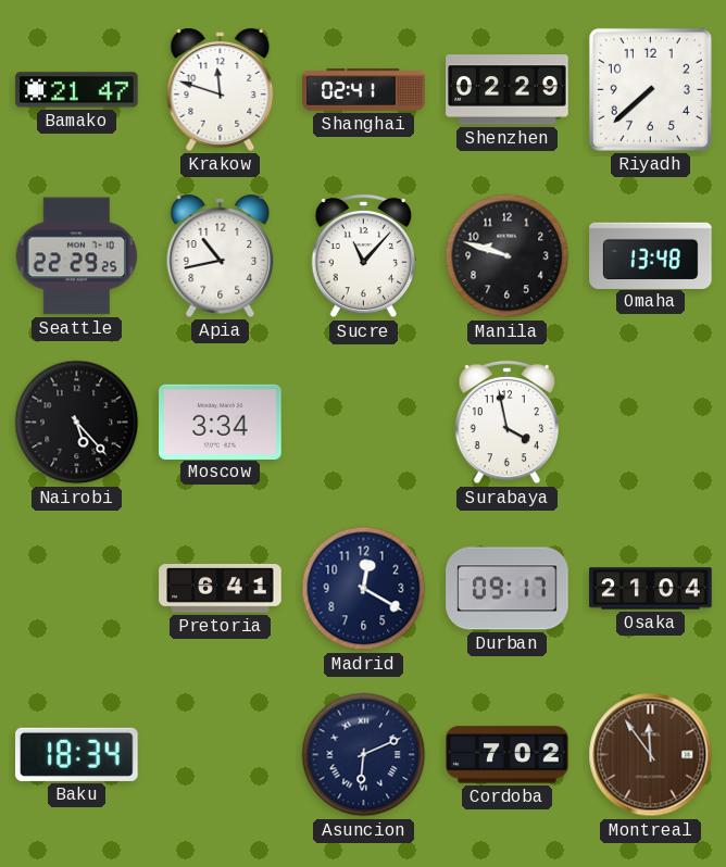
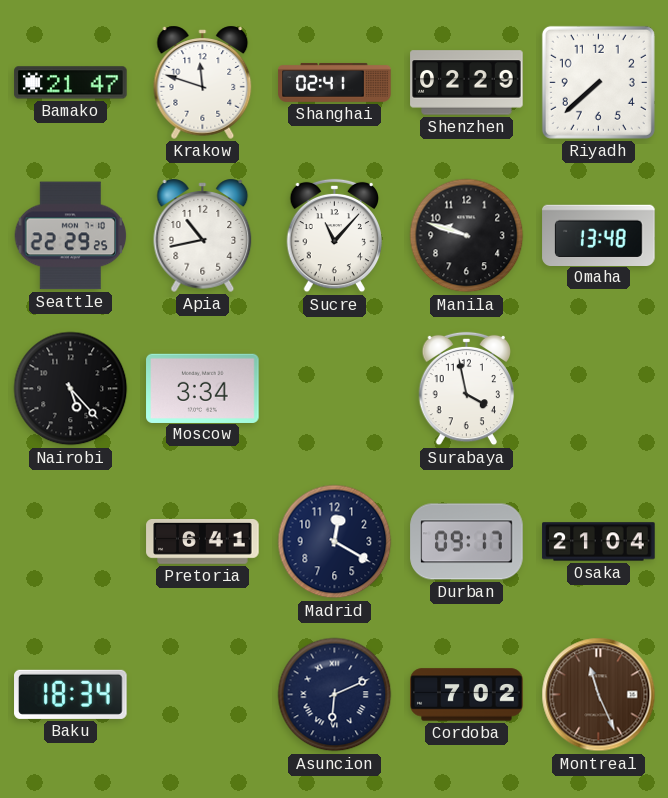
Montreal: 11:54 -> 11:26
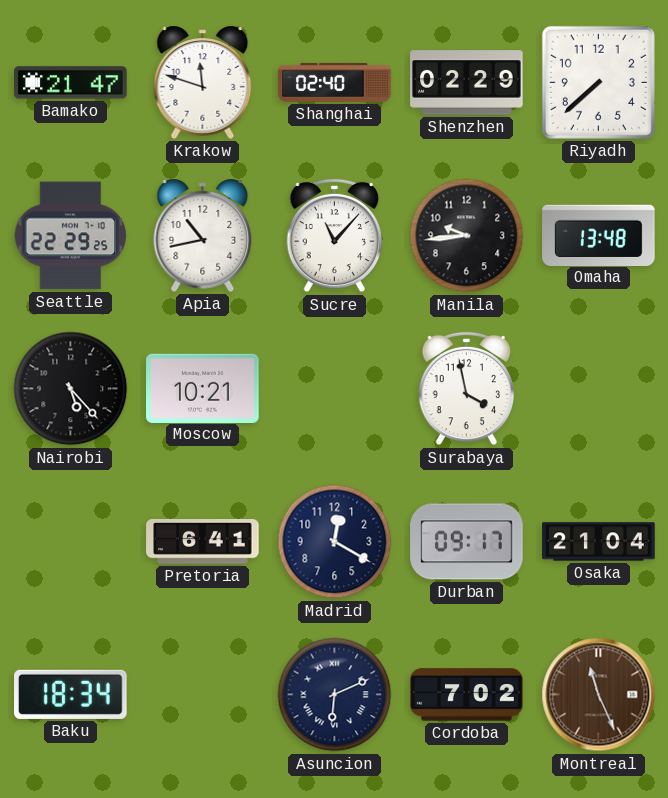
Shanghai: 02:41 -> 02:40
Manila: 9:48 -> 9:44
Moscow: 3:34 -> 10:21
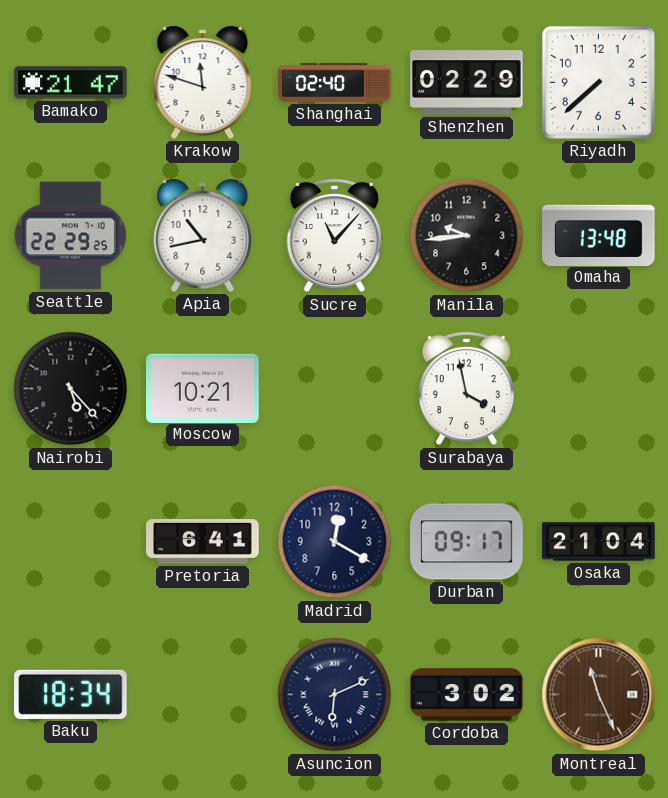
Cordoba: 7:02 -> 3:02
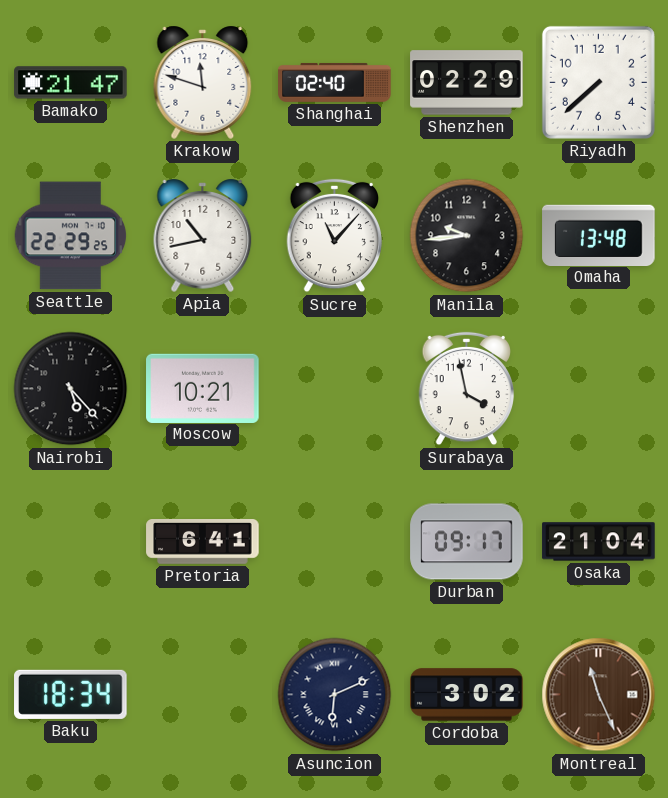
Madrid: 12:20 -> none
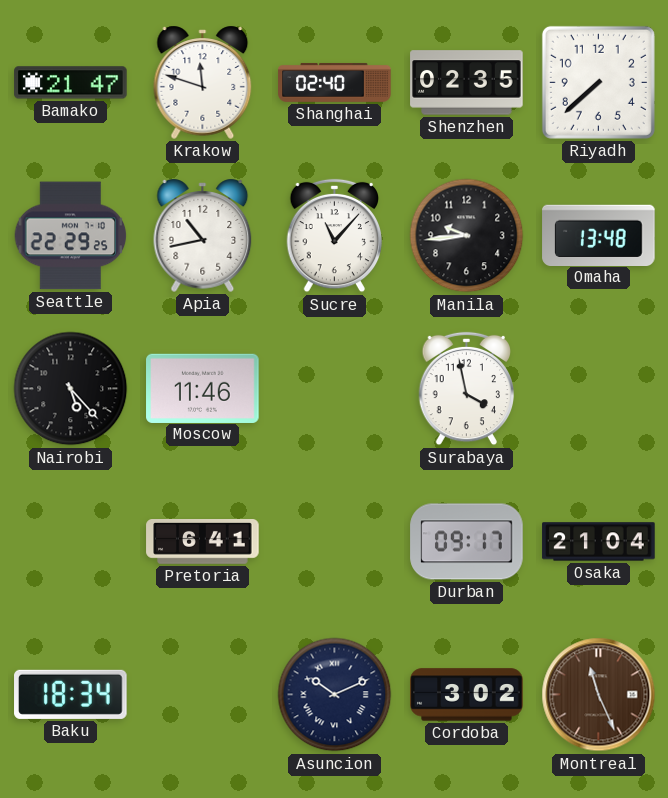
Shenzhen: 02:29 -> 02:35
Moscow: 10:21 -> 11:46
Asuncion: 6:11 -> 10:11
